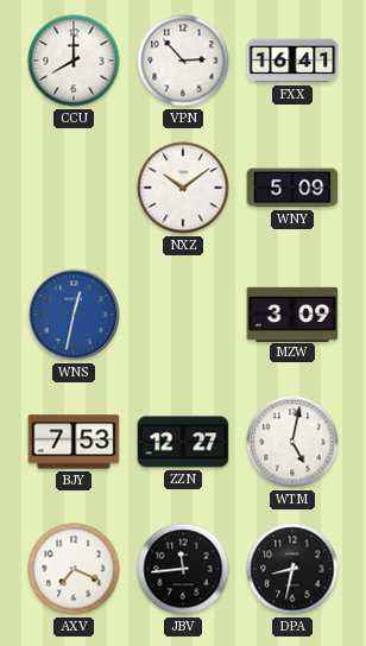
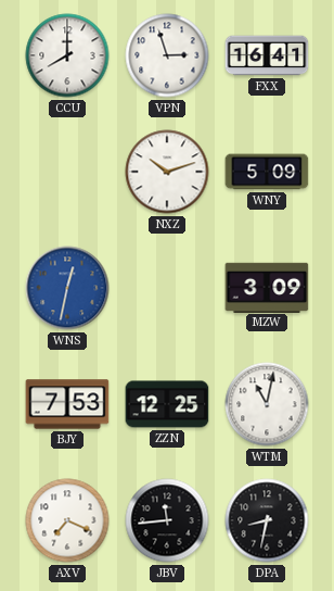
VPN: 2:53 -> 2:57
NXZ: 10:09 -> 10:12
ZZN: 12:27 -> 12:25
WTM: 5:02 -> 11:02
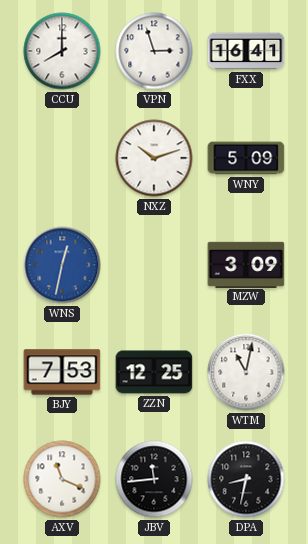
AXV: 7:19 -> 11:19
